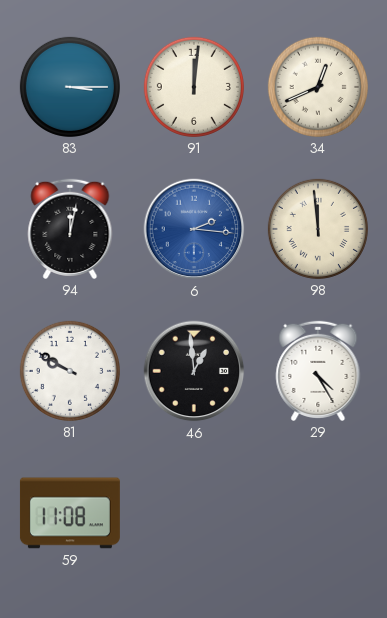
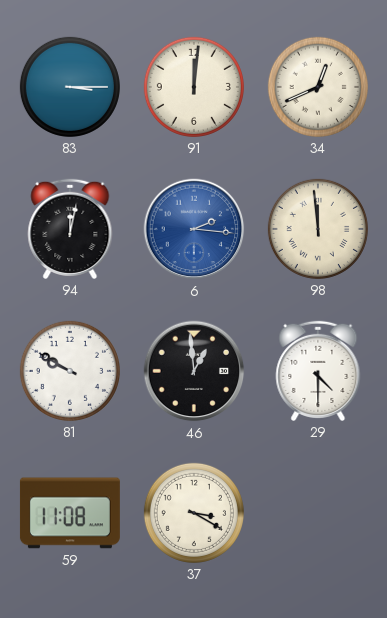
29: 4:25 -> 4:30
37: none -> 3:20
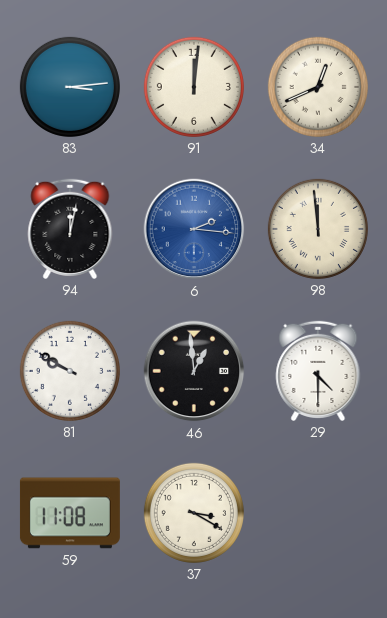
83: 3:15 -> 3:14
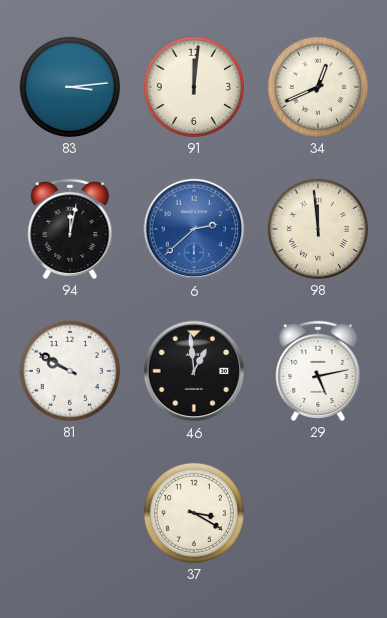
6: 2:16 -> 2:38
29: 4:30 -> 5:13
59: 11:08 -> none
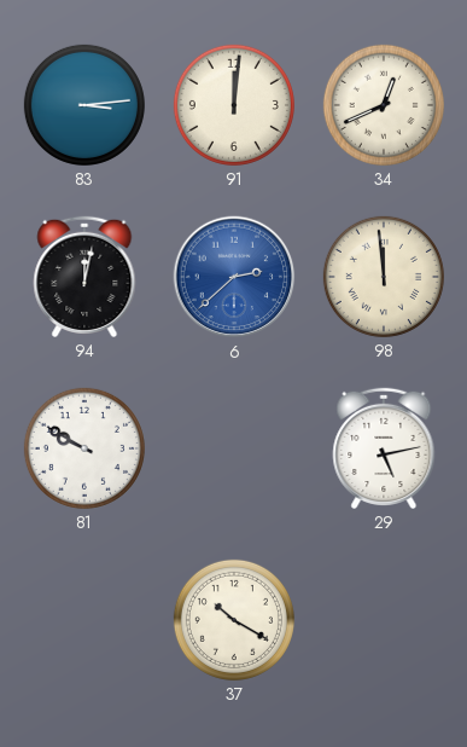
46: 12:59 -> none
37: 3:20 -> 10:20
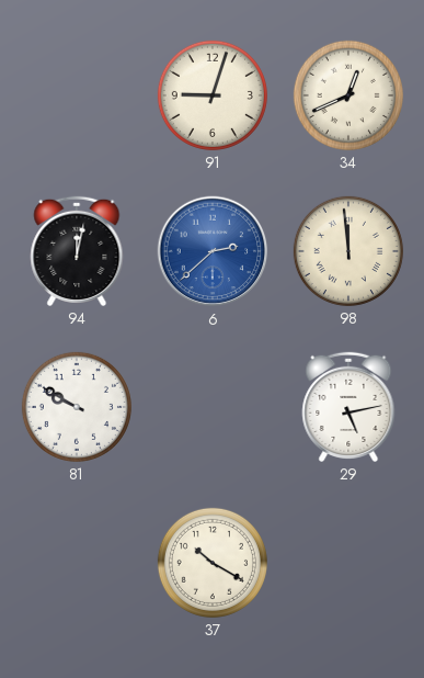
83: 3:14 -> none
91: 12:01 -> 9:03
